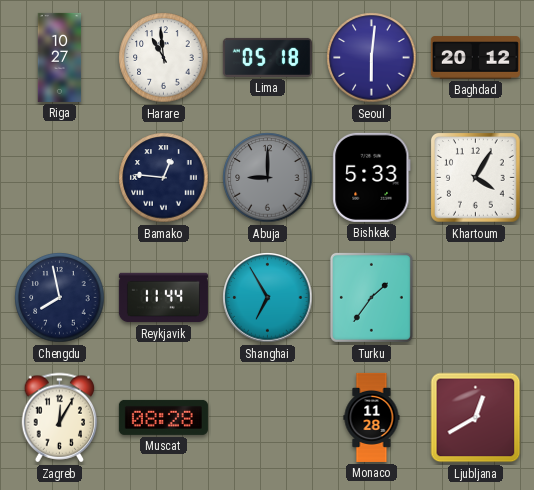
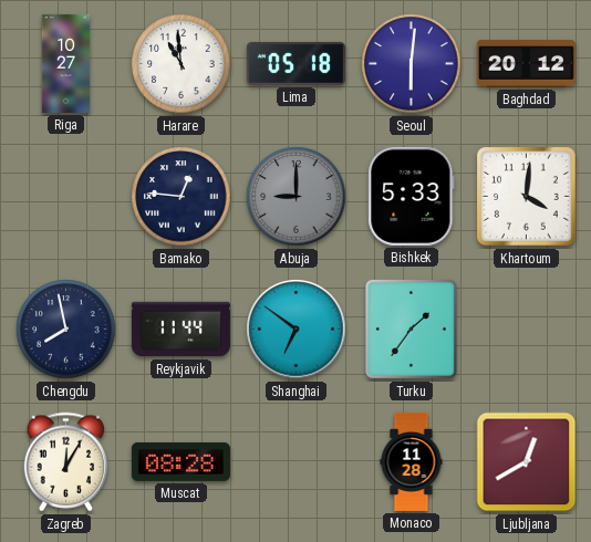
Khartoum: 4:05 -> 4:01
Shanghai: 6:55 -> 6:51
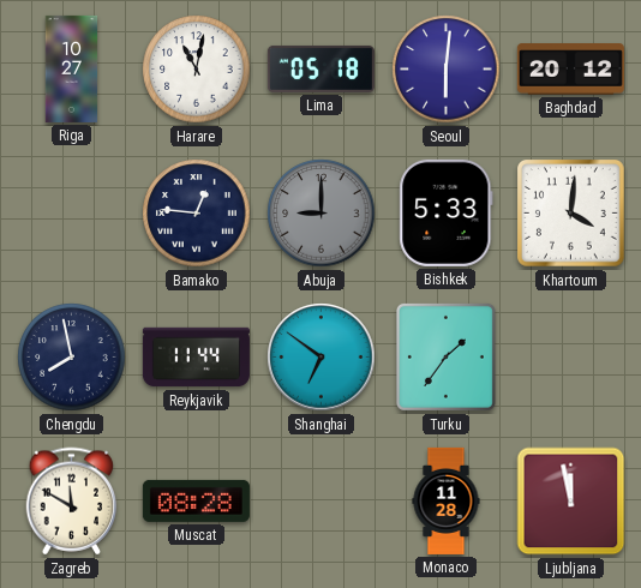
Harare: 10:59 -> 11:02
Zagreb: 12:05 -> 11:50
Ljubljana: 12:40 -> 11:58
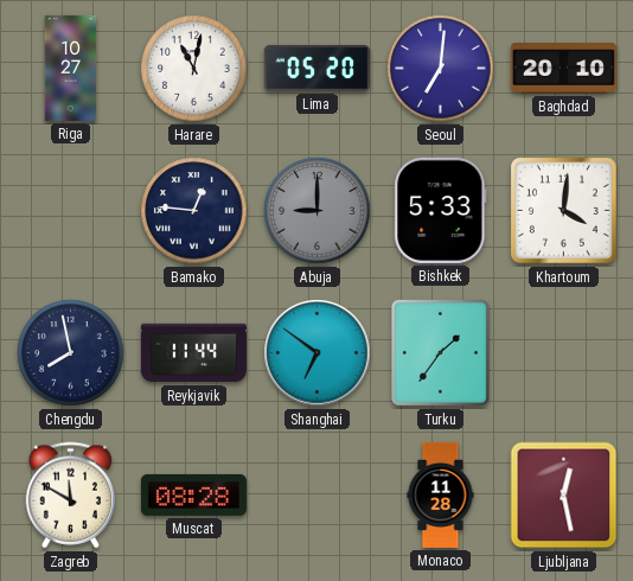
Lima: 05:18 -> 05:20
Seoul: 6:01 -> 7:01
Baghdad: 20:12 -> 20:10
Ljubljana: 11:58 -> 12:28
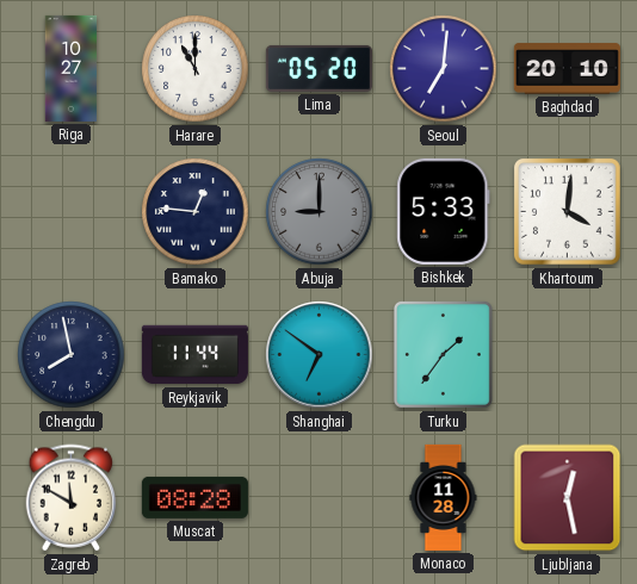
Harare: 11:02 -> 11:00
